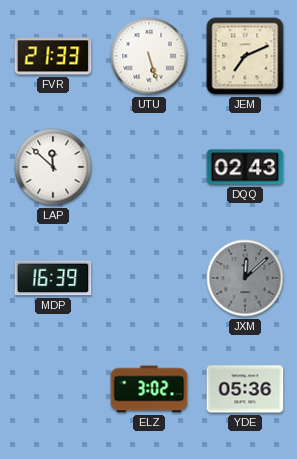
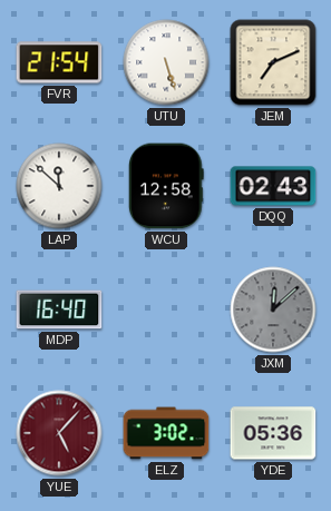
FVR: 21:33 -> 21:54
WCU: none -> 12:58
MDP: 16:39 -> 16:40
YUE: none -> 5:07
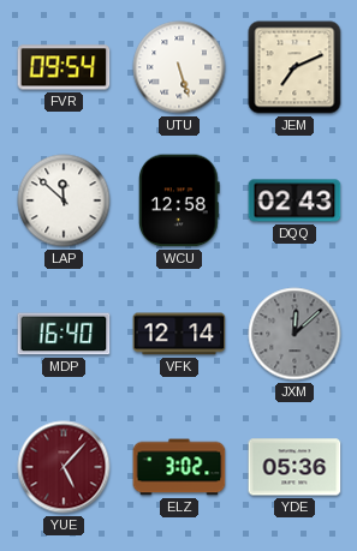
FVR: 21:54 -> 09:54
VFK: none -> 12:14
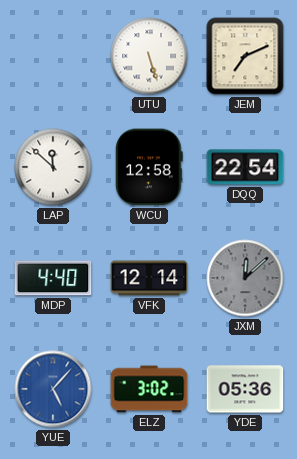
FVR: 09:54 -> none
DQQ: 02:43 -> 22:54
MDP: 16:40 -> 4:40
YUE dial: burgundy -> blue
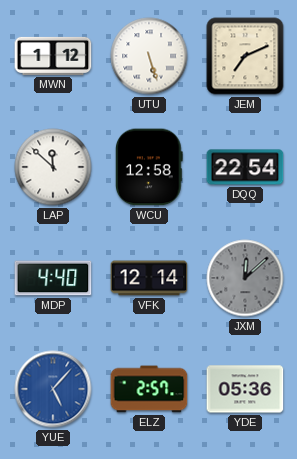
MWN: none -> 1:12
ELZ: 3:02 -> 2:57
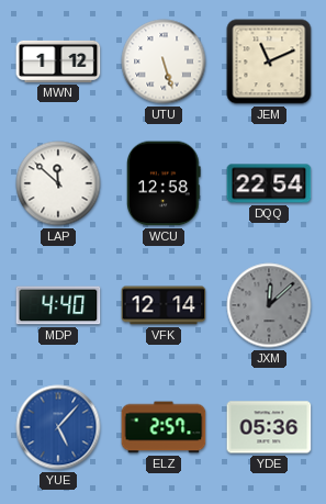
JEM: 7:11 -> 11:11
